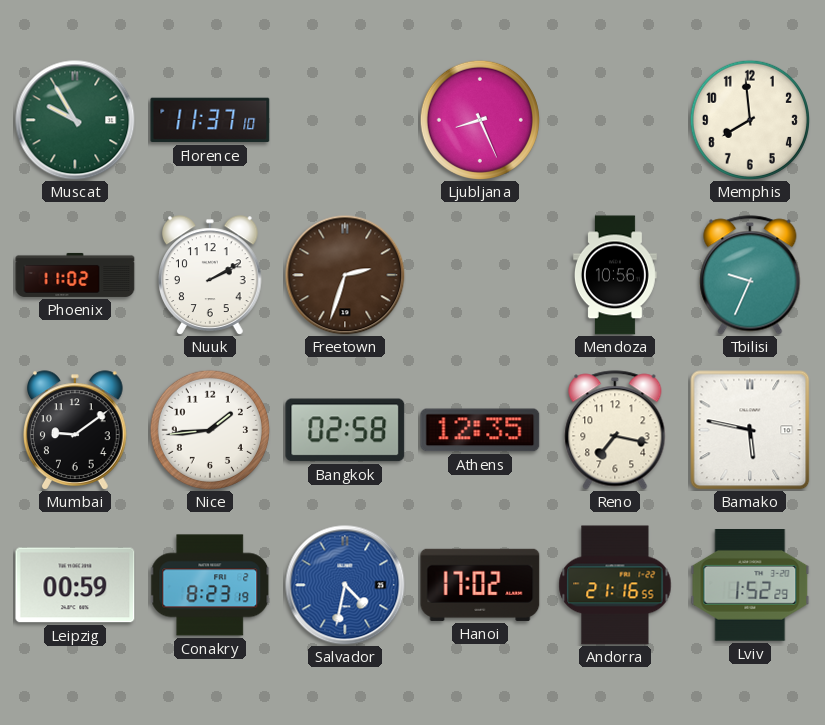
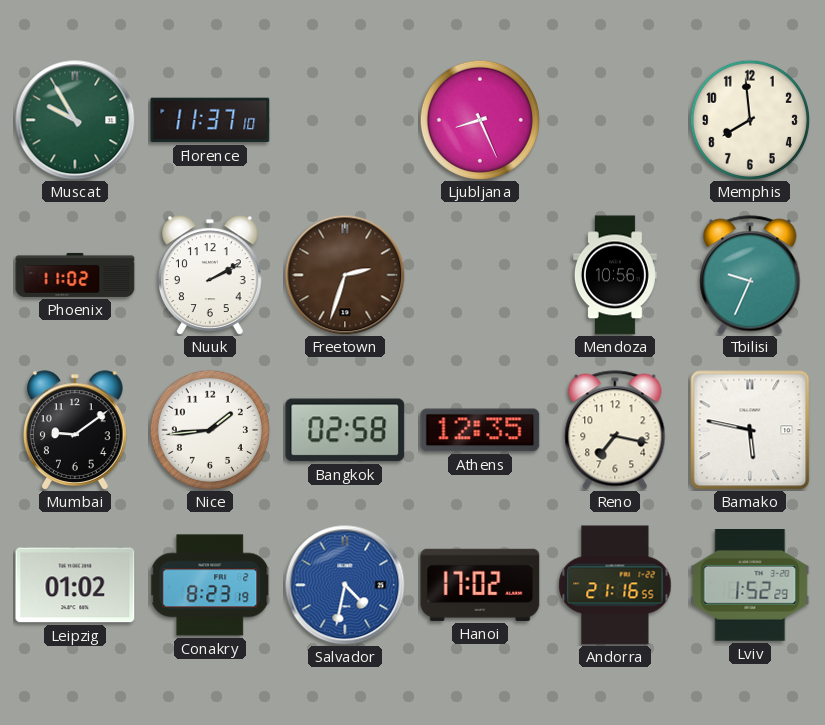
Leipzig: 00:59 -> 01:02
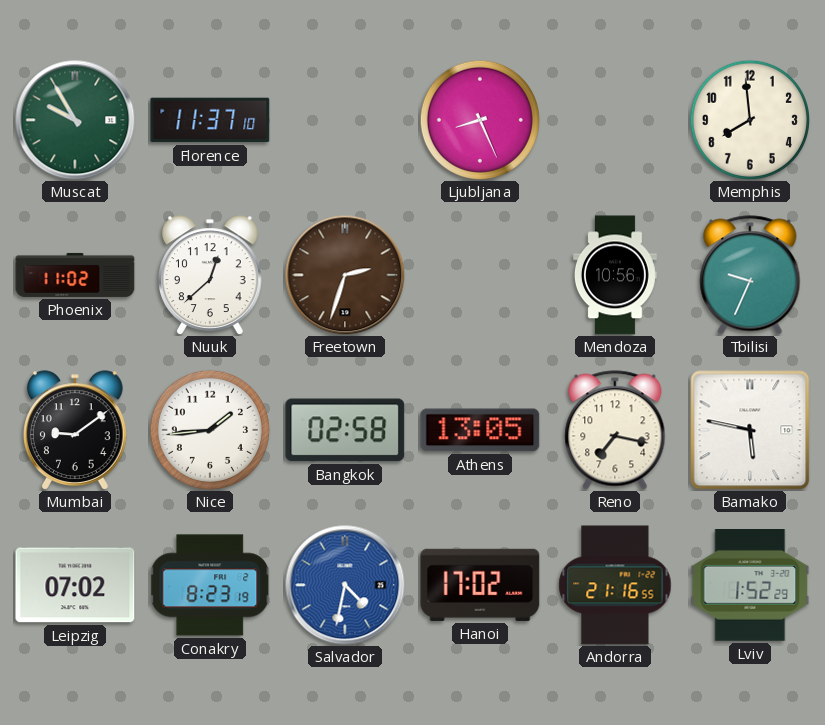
Nuuk: 2:10 -> 12:38
Athens: 12:35 -> 13:05
Leipzig: 01:02 -> 07:02
